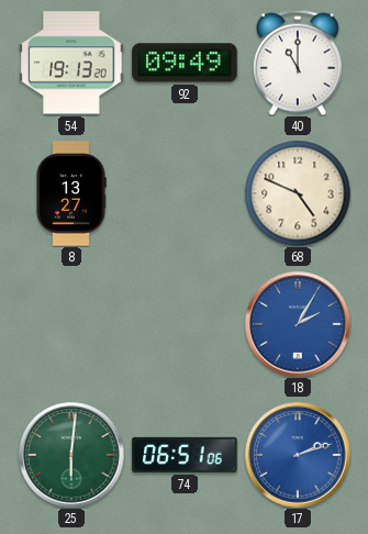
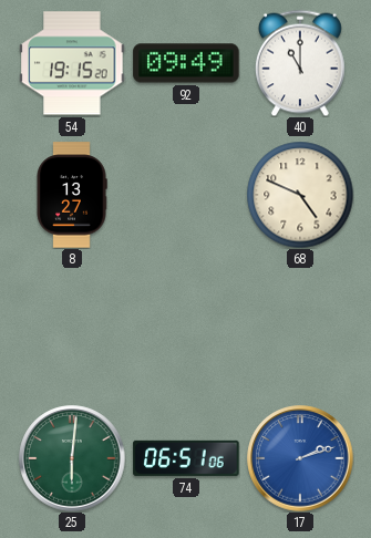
54: 19:13 -> 19:15
18: 2:05 -> none
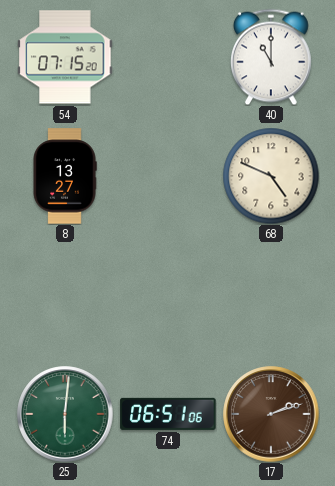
54: 19:15 -> 07:15
92: 09:49 -> none
17 dial: blue -> brown
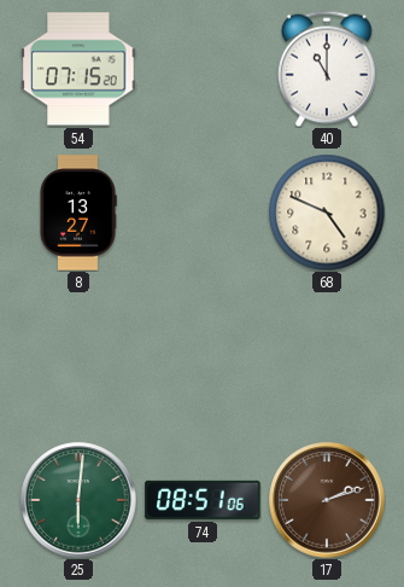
74: 06:51 -> 08:51
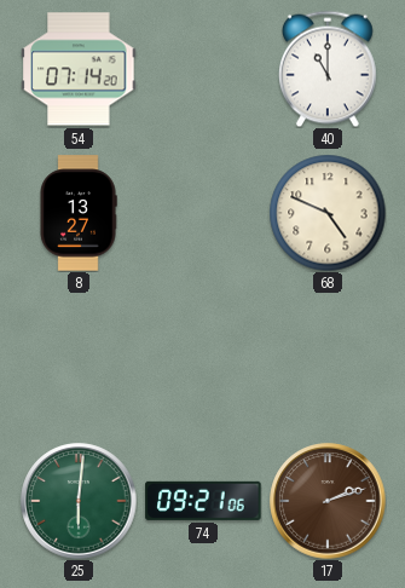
54: 07:15 -> 07:14
74: 08:51 -> 09:21
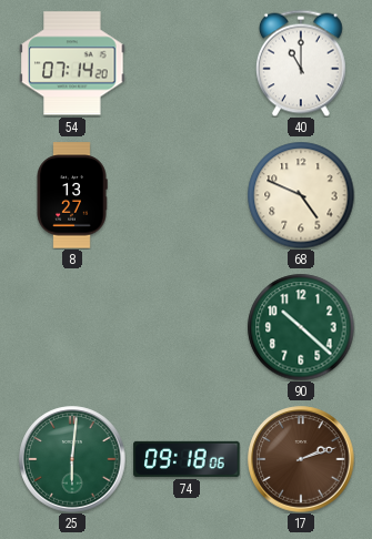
90: none -> 10:22
74: 09:21 -> 09:18
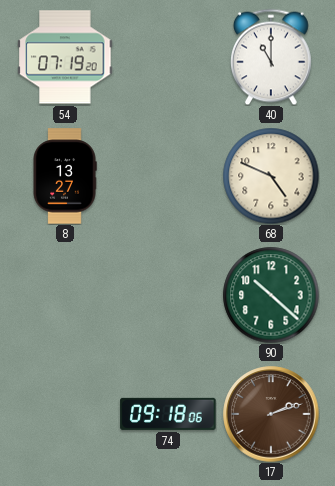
54: 07:14 -> 07:19
25: 6:01 -> none
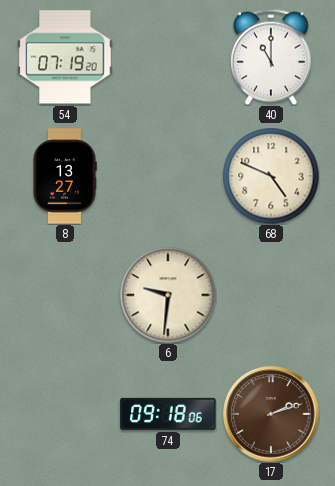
6: none -> 9:31
90: 10:22 -> none
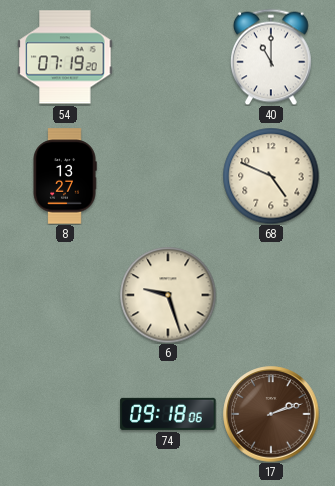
6: 9:31 -> 9:27
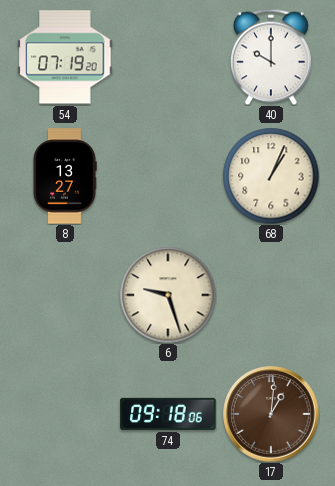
40: 11:00 -> 10:00
68: 4:49 -> 1:04
17: 2:12 -> 1:01
